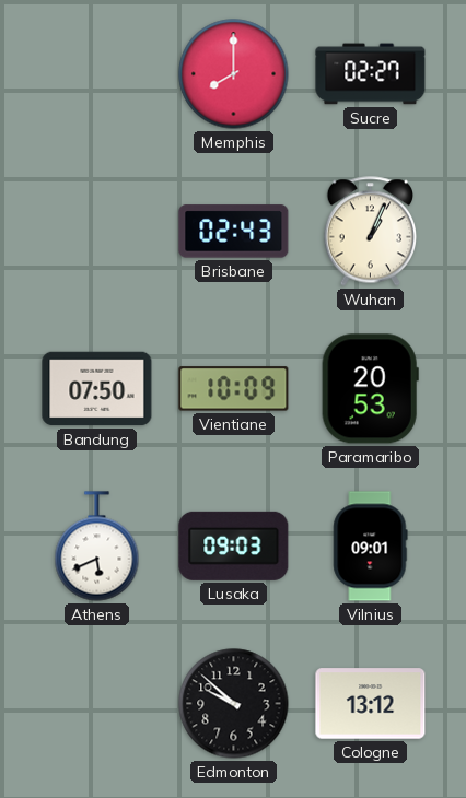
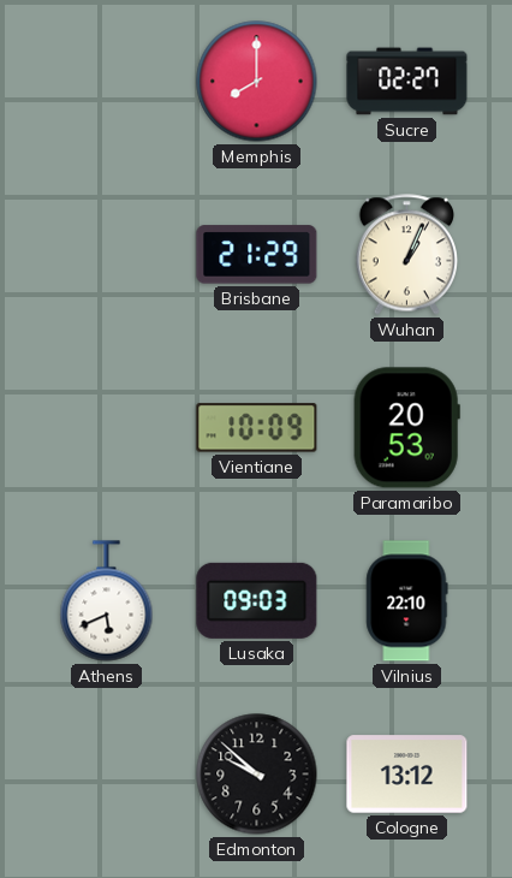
Brisbane: 02:43 -> 21:29
Bandung: 07:50 -> none
Vilnius: 09:01 -> 22:10
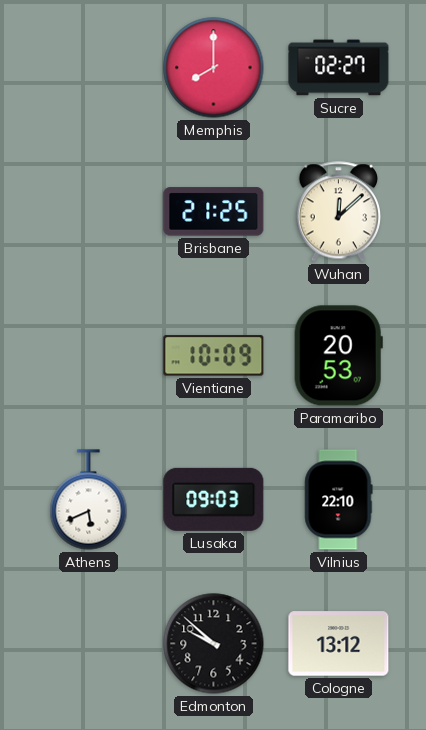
Brisbane: 21:29 -> 21:25
Wuhan: 1:04 -> 12:08
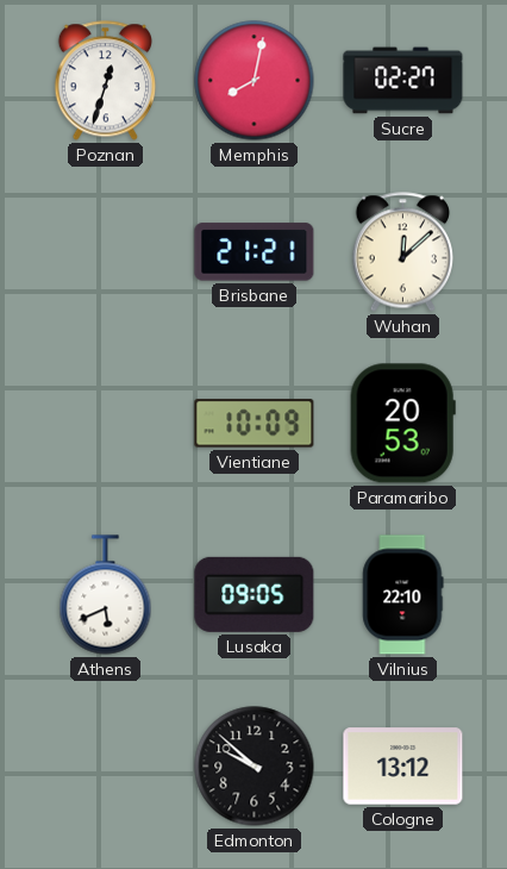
Poznan: none -> 12:33
Memphis: 8:00 -> 8:02
Brisbane: 21:25 -> 21:21
Lusaka: 09:03 -> 09:05
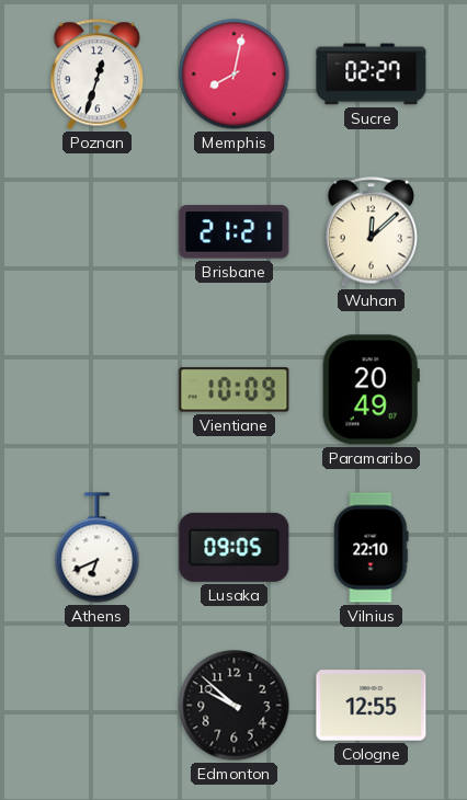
Paramaribo: 20:53 -> 20:49
Athens: 5:41 -> 6:41
Cologne: 13:12 -> 12:55
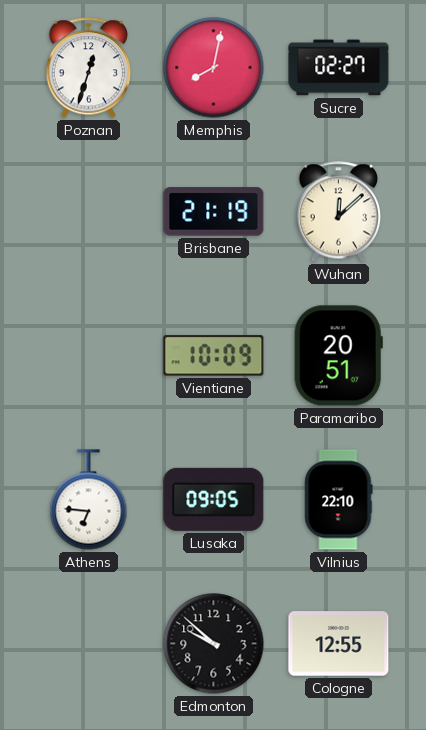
Brisbane: 21:21 -> 21:19
Paramaribo: 20:49 -> 20:51
Athens: 6:41 -> 6:46
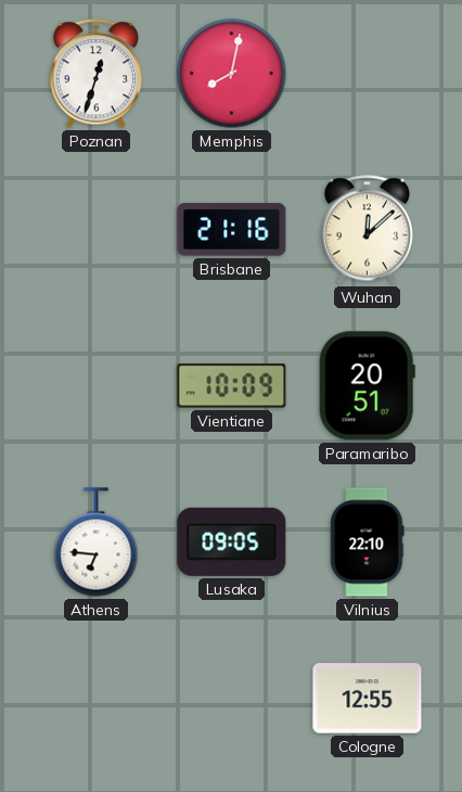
Sucre: 02:27 -> none
Brisbane: 21:19 -> 21:16
Edmonton: 9:52 -> none
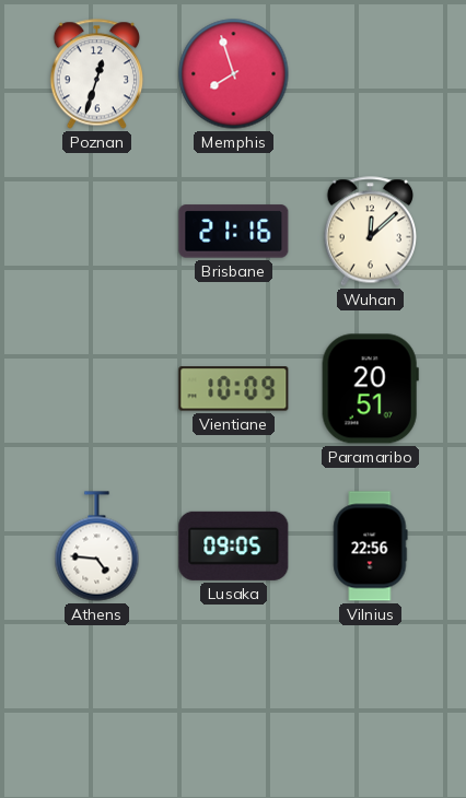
Memphis: 8:02 -> 7:57
Athens: 6:46 -> 4:46
Vilnius: 22:10 -> 22:56
Cologne: 12:55 -> none
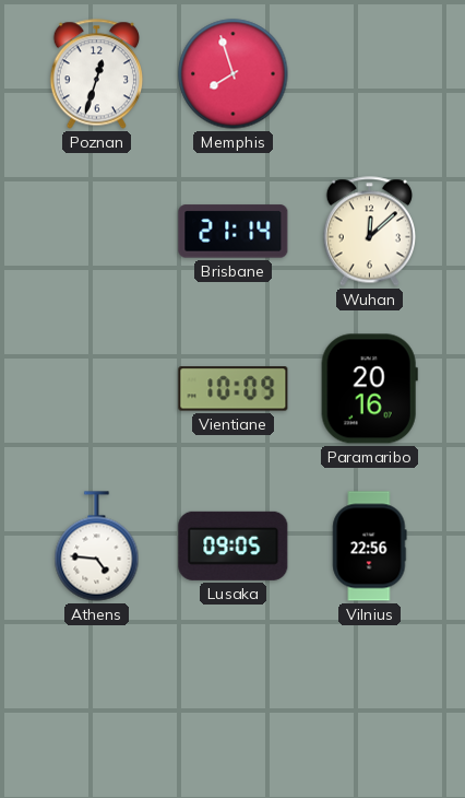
Brisbane: 21:16 -> 21:14
Paramaribo: 20:51 -> 20:16
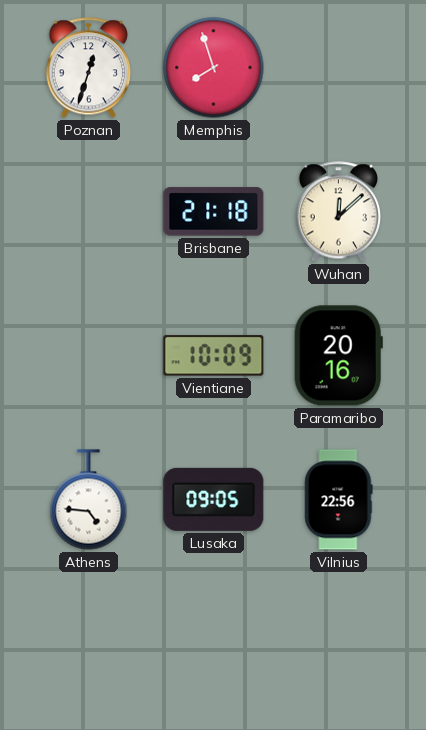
Brisbane: 21:14 -> 21:18
